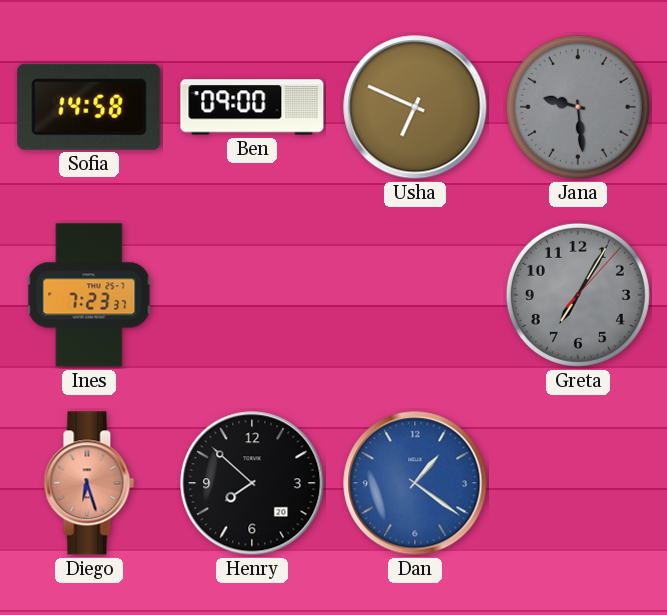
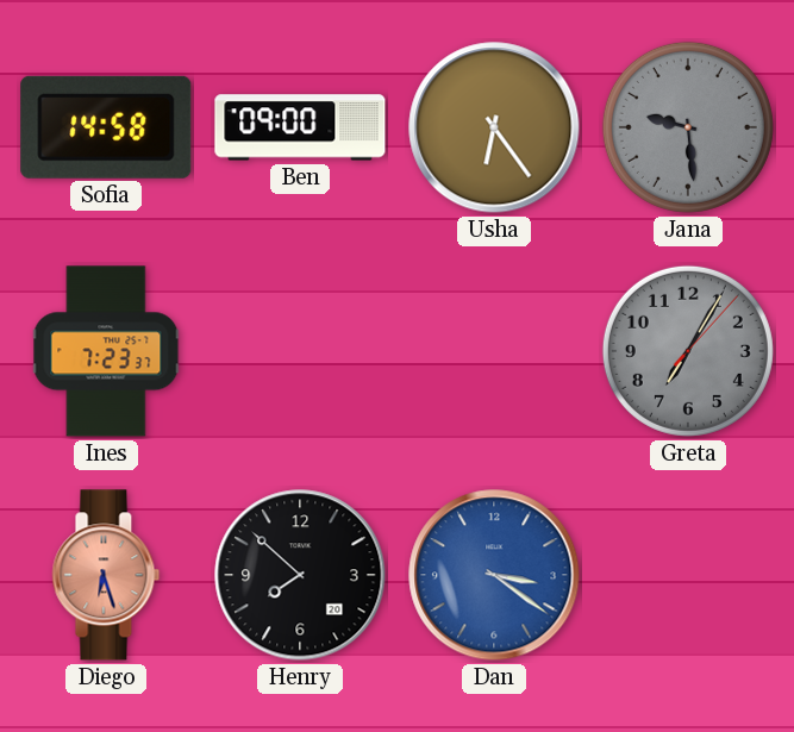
Usha: 6:49 -> 6:24
Dan: 1:21 -> 3:21
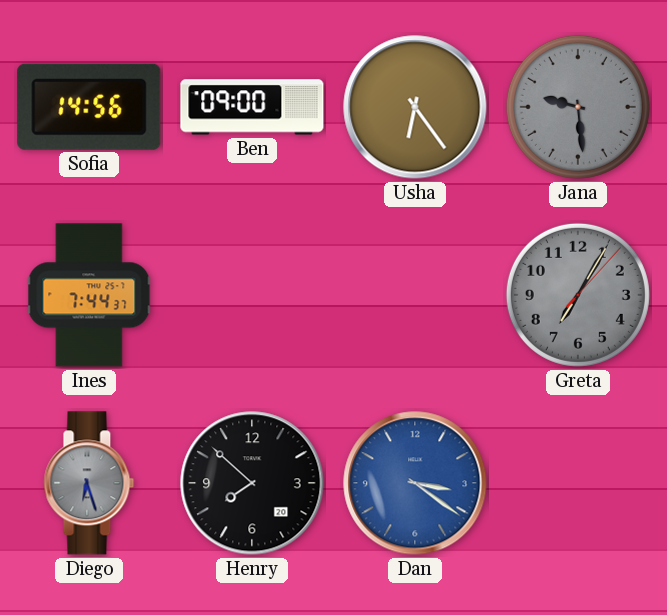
Sofia: 14:58 -> 14:56
Ines: 7:23 -> 7:44
Diego dial: salmon -> grey
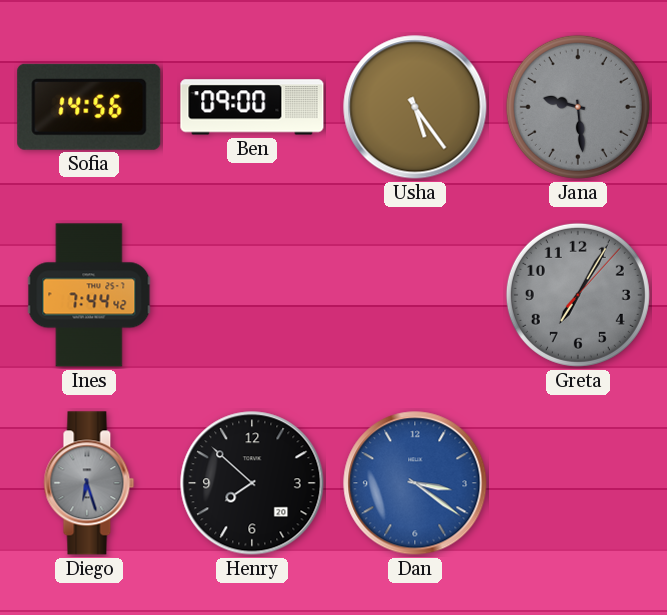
Usha: 6:24 -> 5:24
Ines: 7:44:37 -> 7:44:42
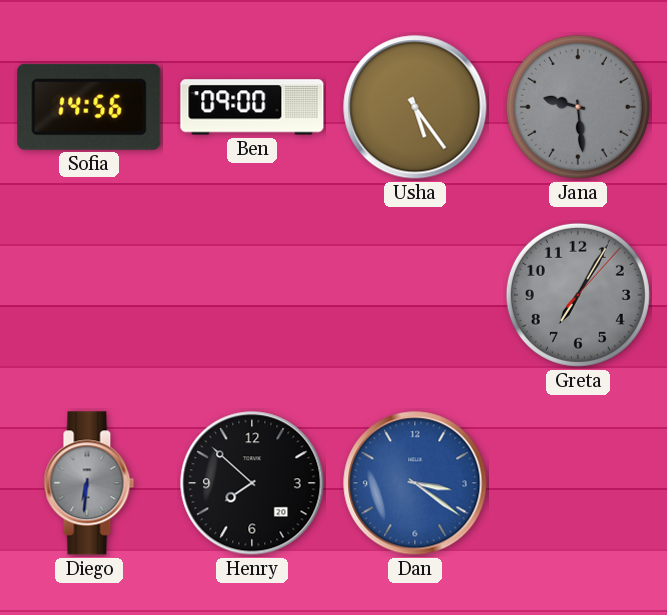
Ines: 7:44 -> none
Diego: 6:27 -> 6:31
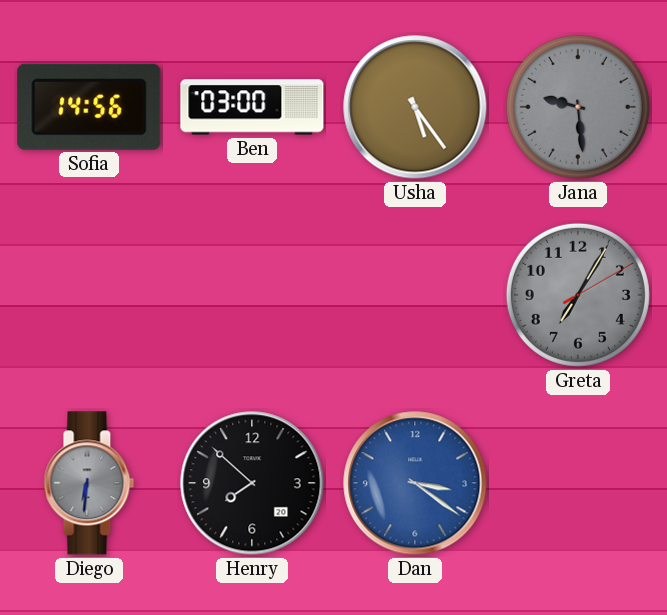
Ben: 09:00 -> 03:00
Greta: 7:05:07 -> 7:05:10
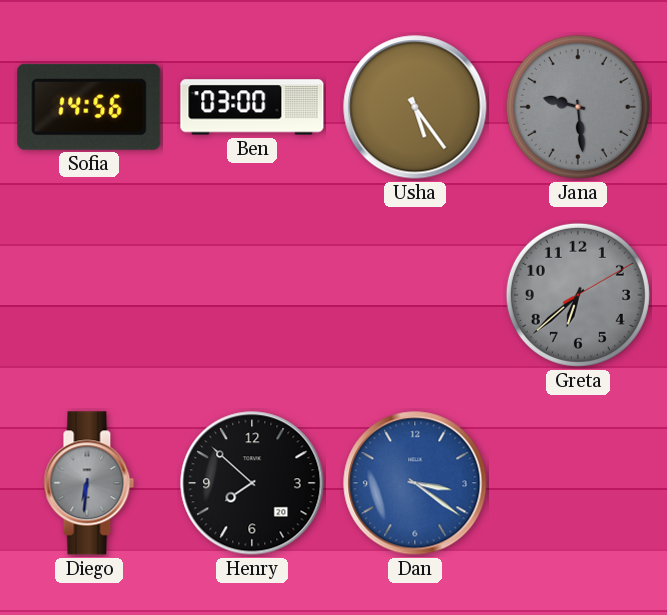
Greta: 7:05 -> 6:38
